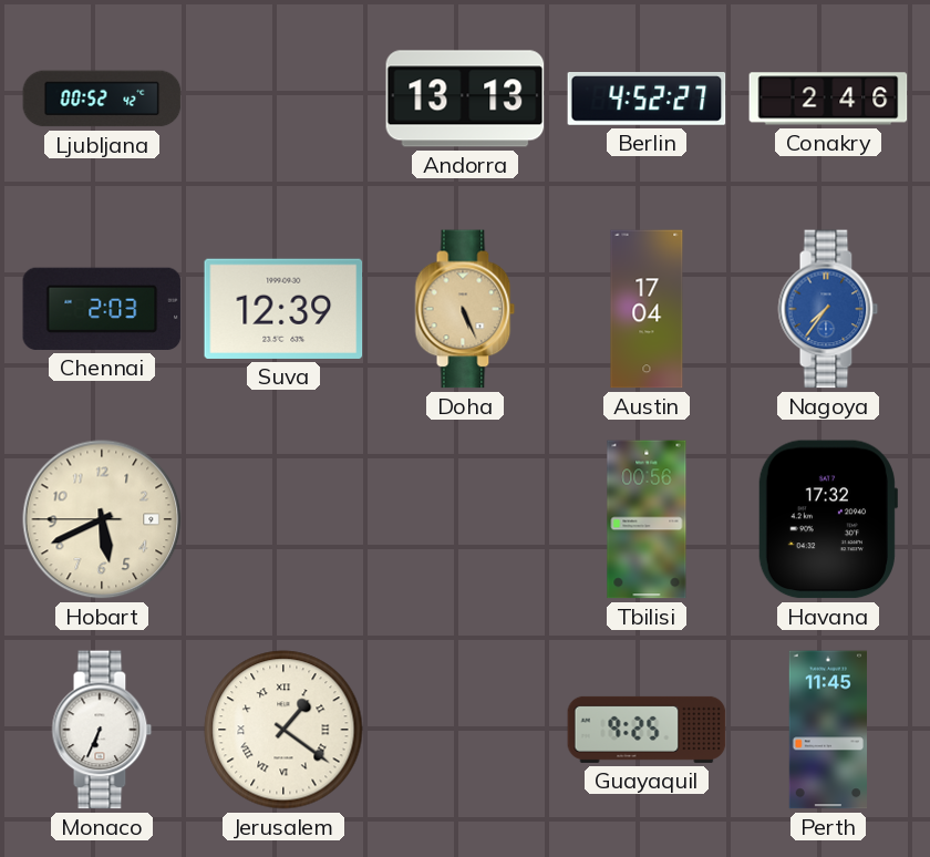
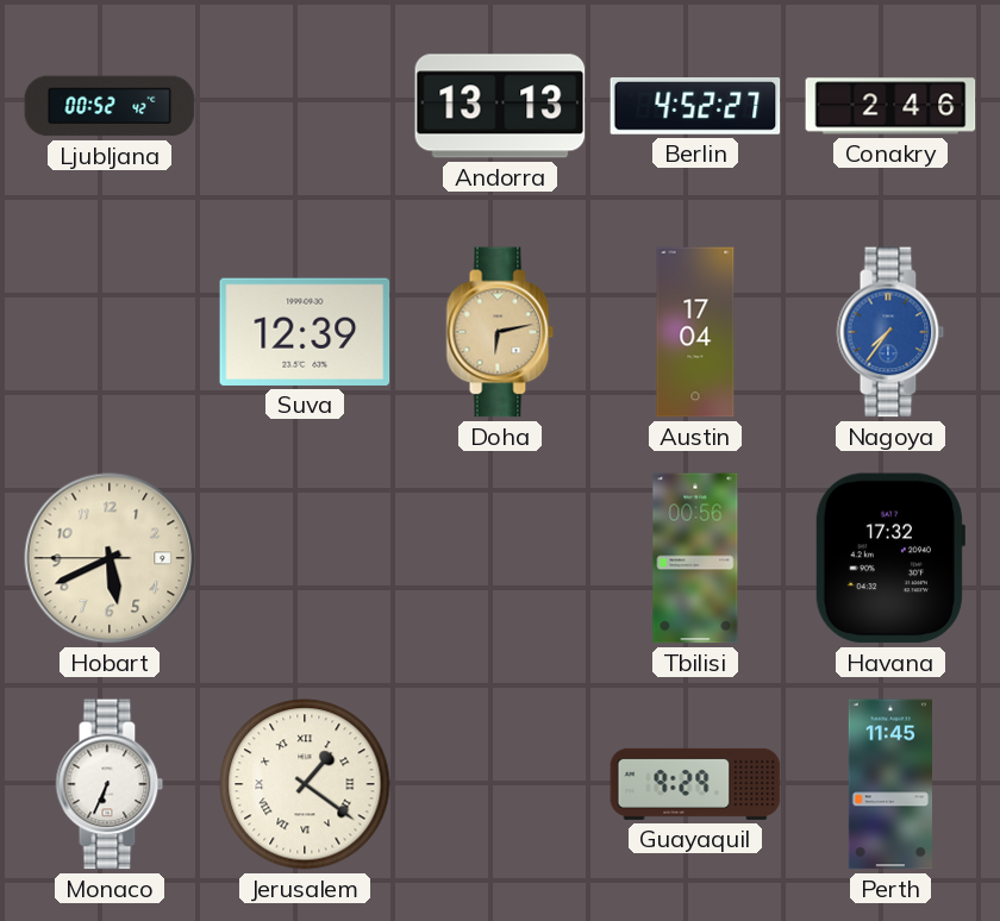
Chennai: 2:03 -> none
Doha: 5:26 -> 6:13
Guayaquil: 9:25 -> 9:29
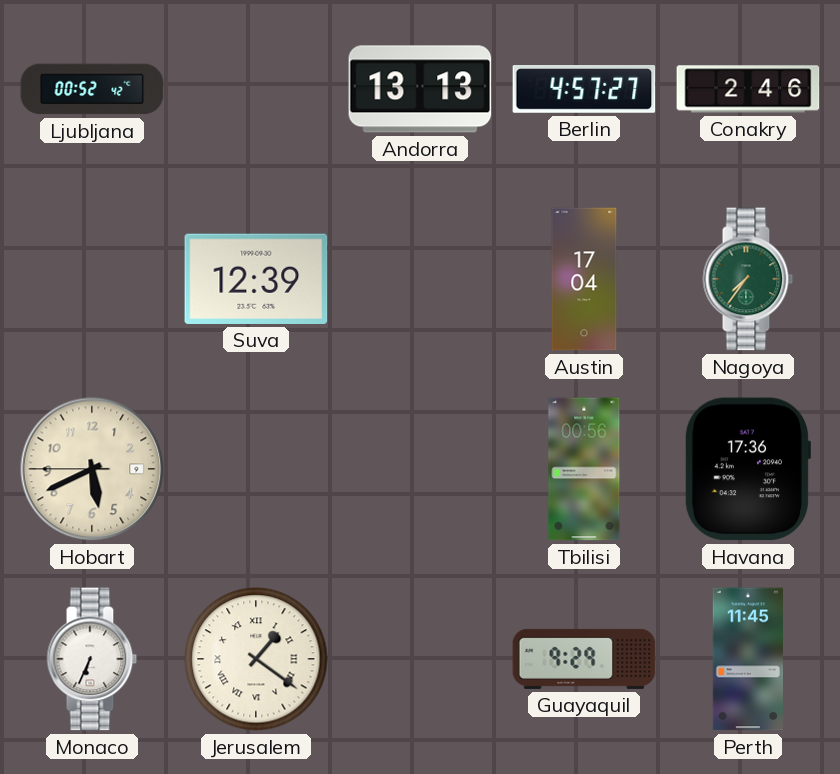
Berlin: 4:52 -> 4:57
Doha: 6:13 -> none
Nagoya dial: blue -> green
Havana: 17:32 -> 17:36
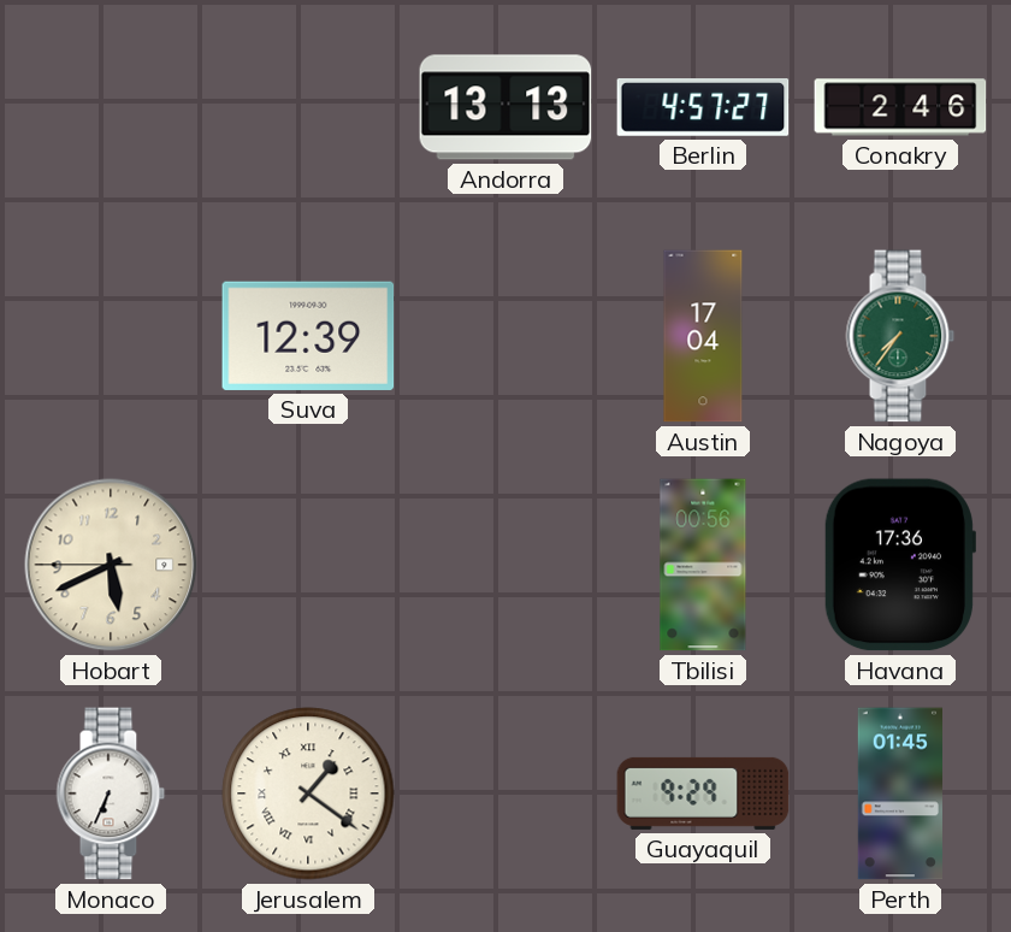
Ljubljana: 00:52 -> none
Perth: 11:45 -> 01:45
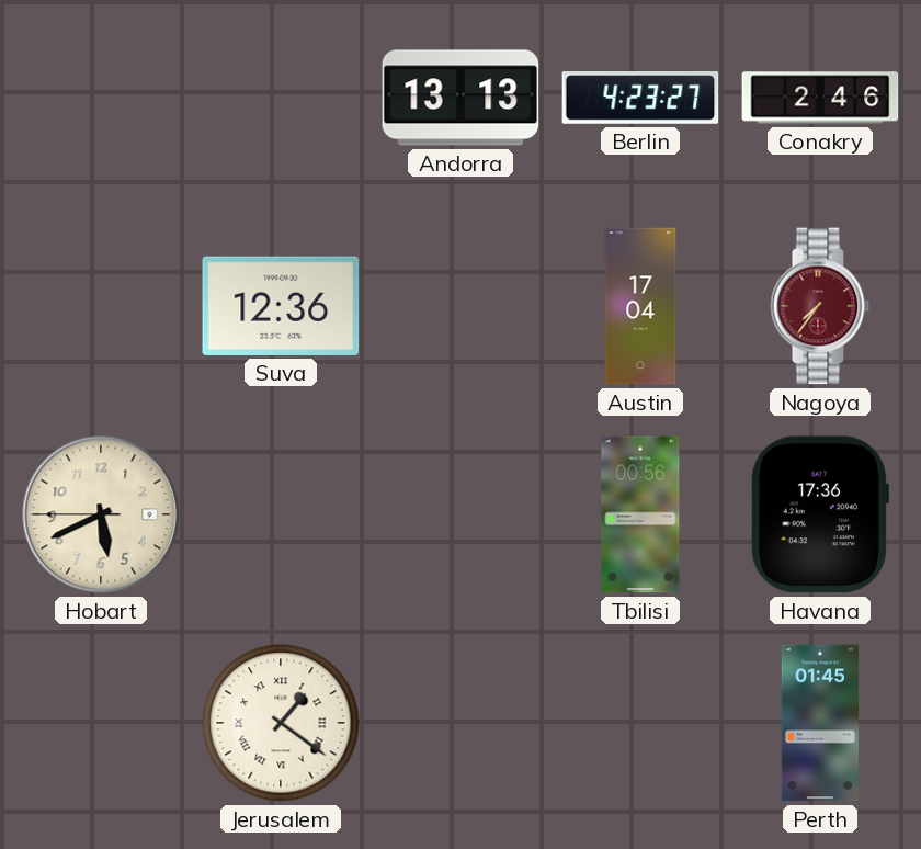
Berlin: 4:57 -> 4:23
Suva: 12:39 -> 12:36
Nagoya dial: green -> burgundy
Monaco: 6:34 -> none
Guayaquil: 9:29 -> none
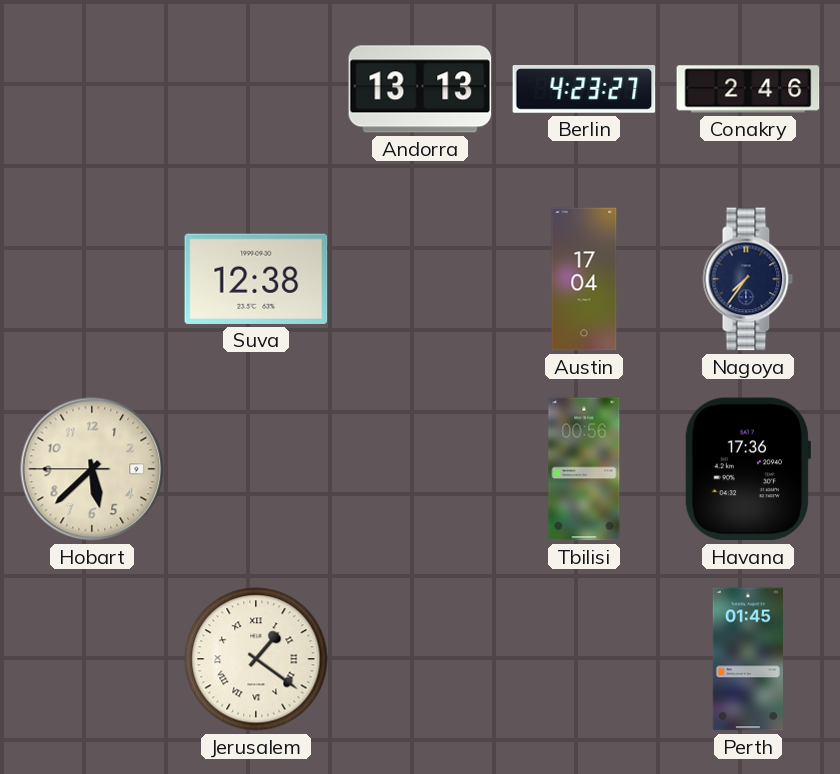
Suva: 12:36 -> 12:38
Nagoya dial: burgundy -> navy
Hobart: 5:40 -> 5:37
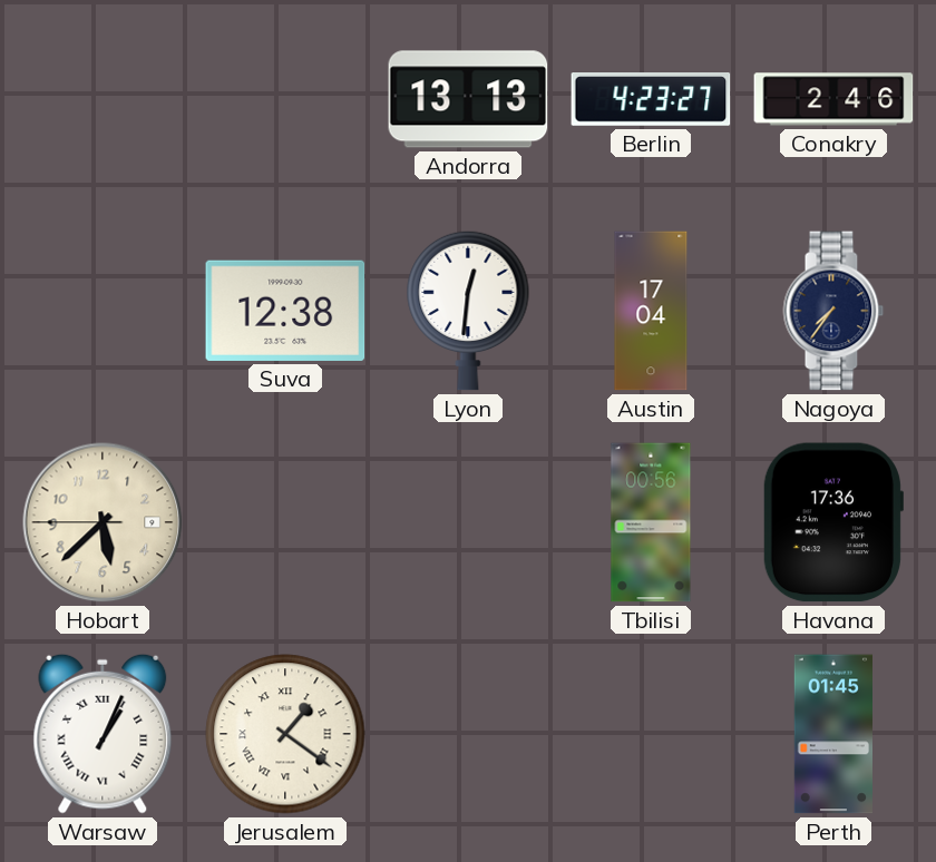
Lyon: none -> 12:31
Warsaw: none -> 1:04
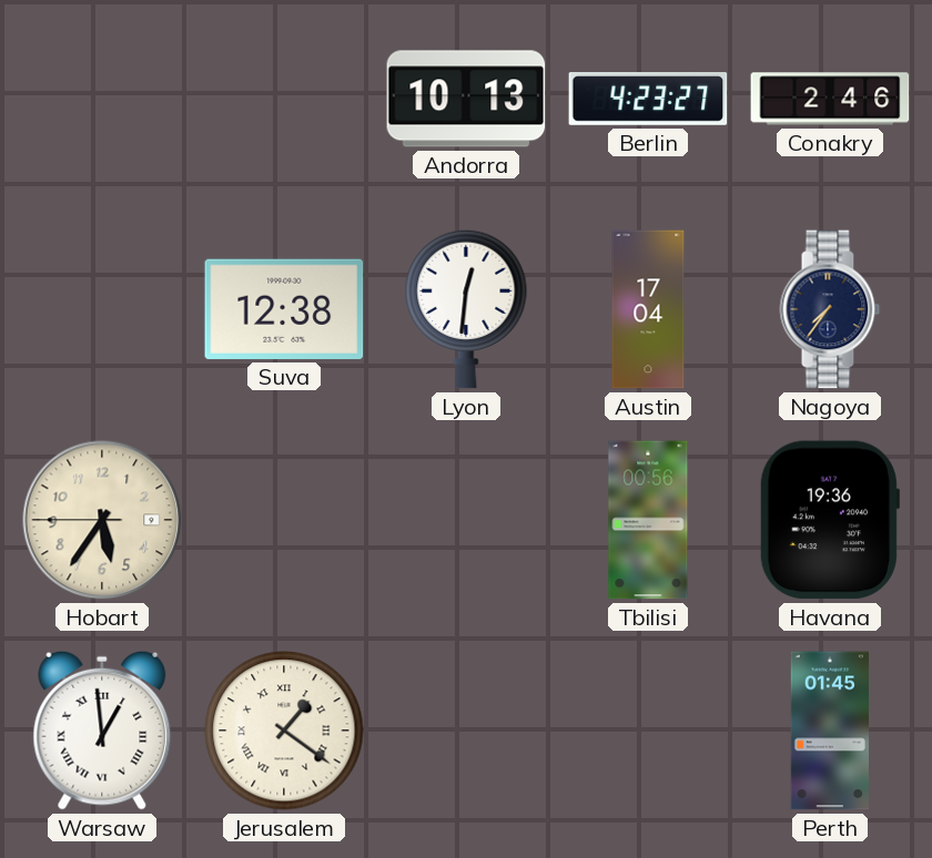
Andorra: 13:13 -> 10:13
Hobart: 5:37 -> 5:35
Havana: 17:36 -> 19:36
Warsaw: 1:04 -> 12:59
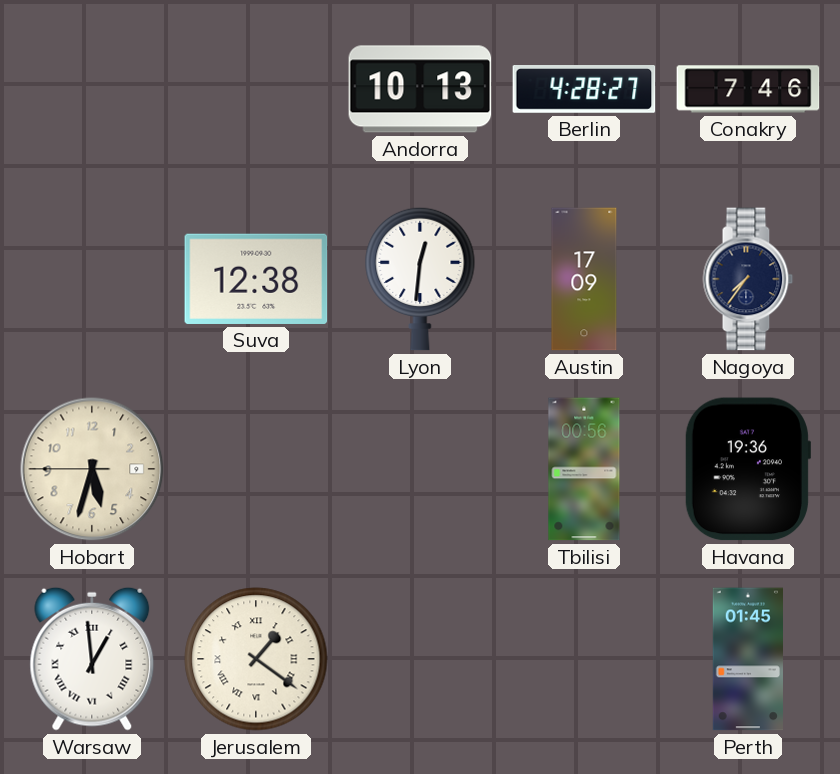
Berlin: 4:23 -> 4:28
Conakry: 2:46 -> 7:46
Austin: 17:04 -> 17:09
Hobart: 5:35 -> 5:32
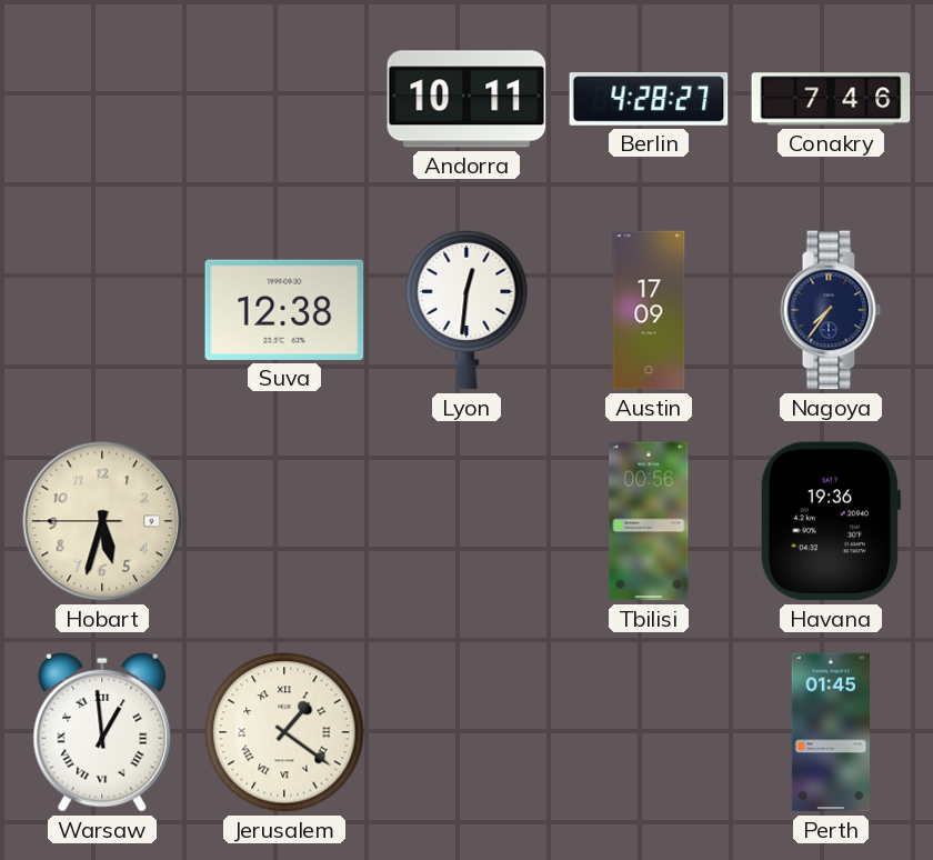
Andorra: 10:13 -> 10:11
